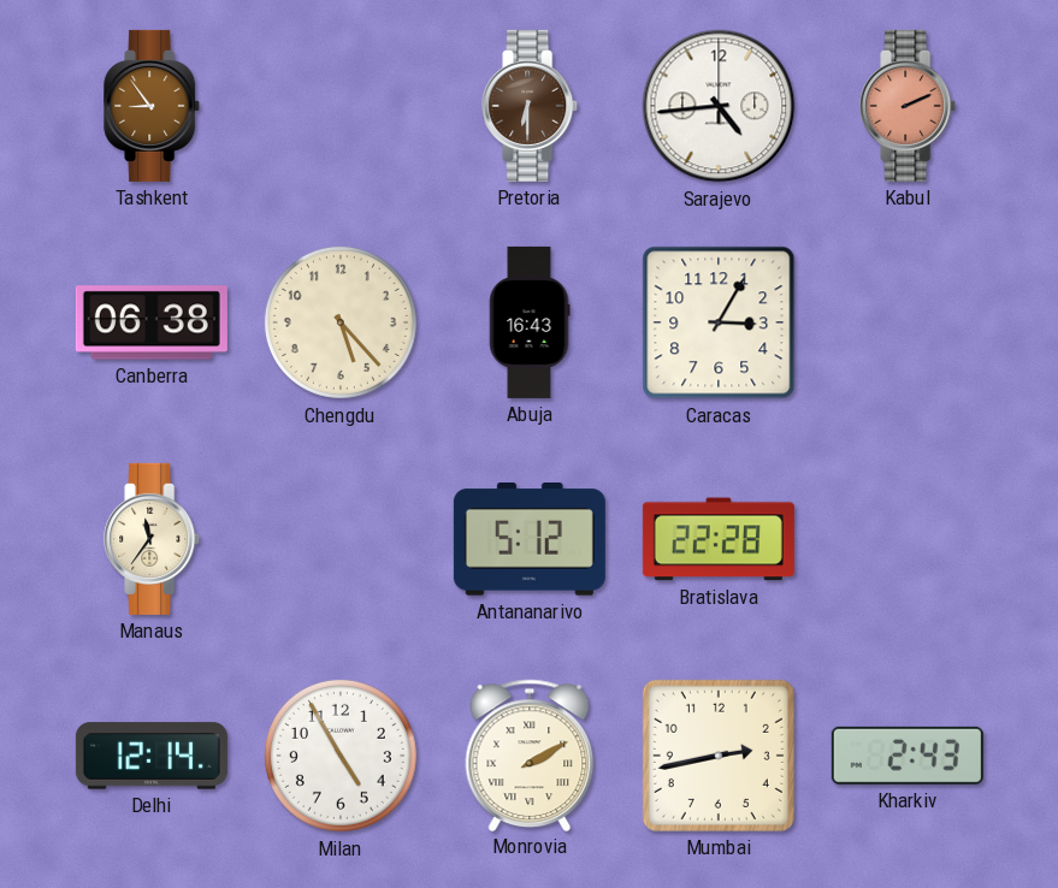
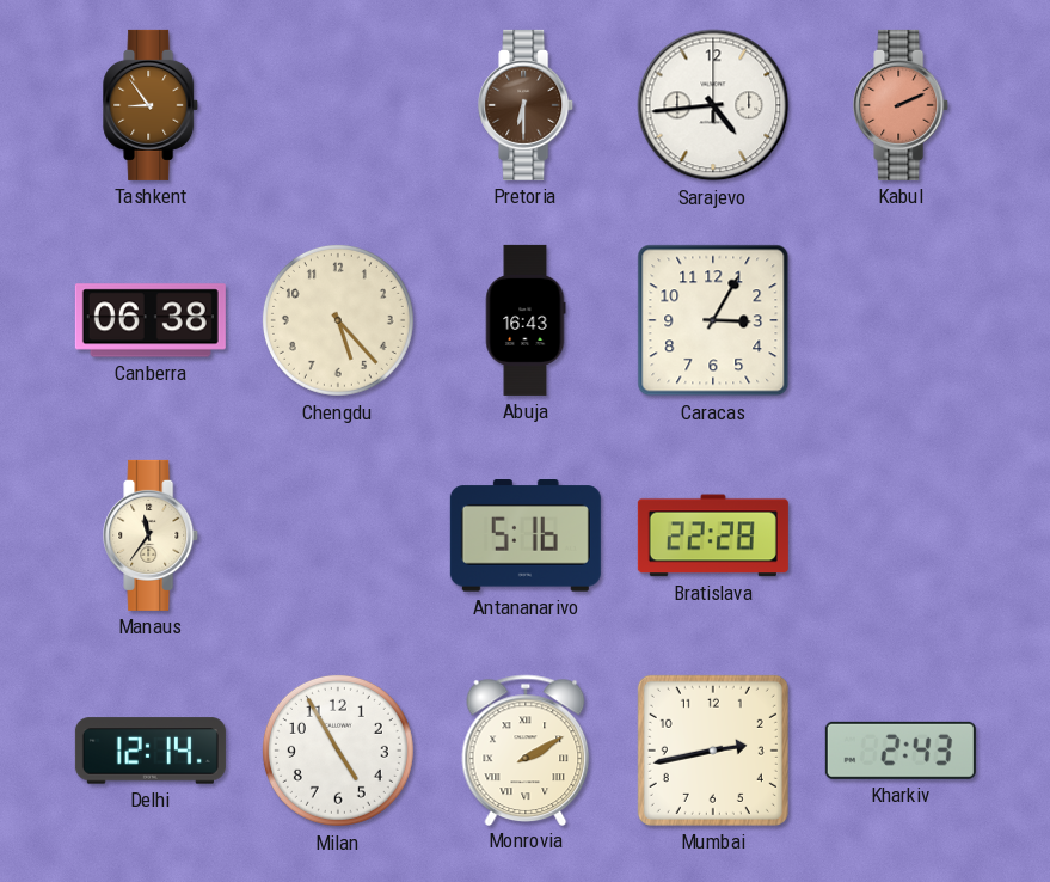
Antananarivo: 5:12 -> 5:16
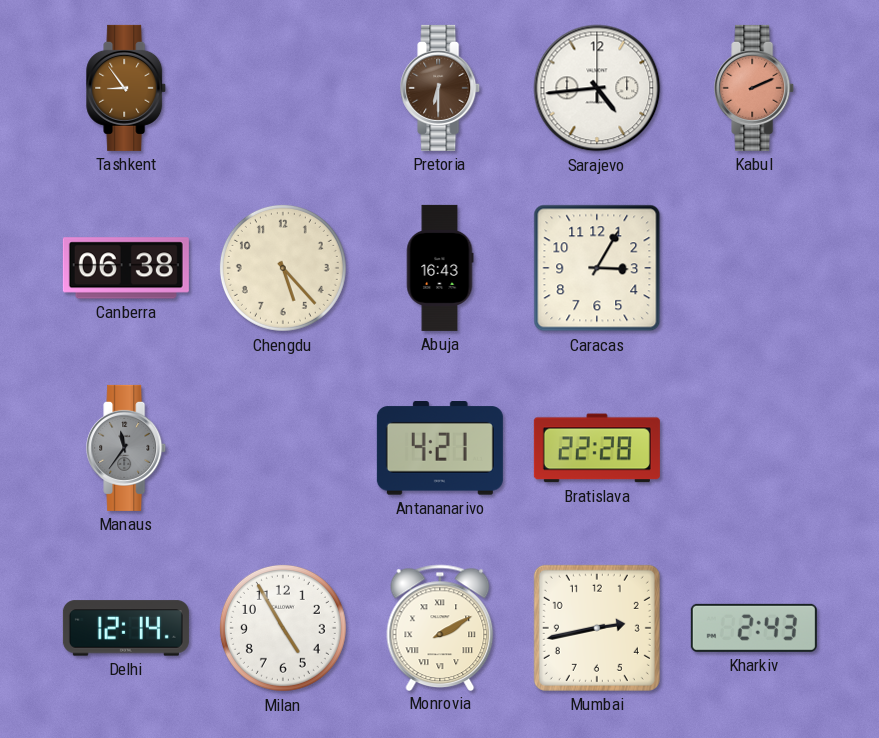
Manaus dial: cream -> grey
Antananarivo: 5:16 -> 4:21
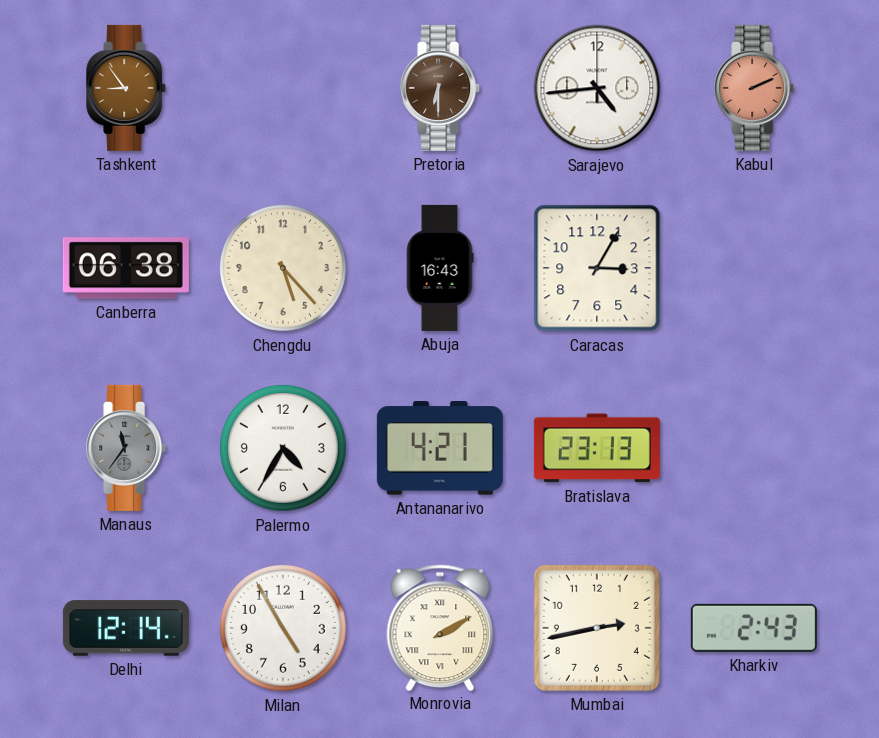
Palermo: none -> 4:35
Bratislava: 22:28 -> 23:13
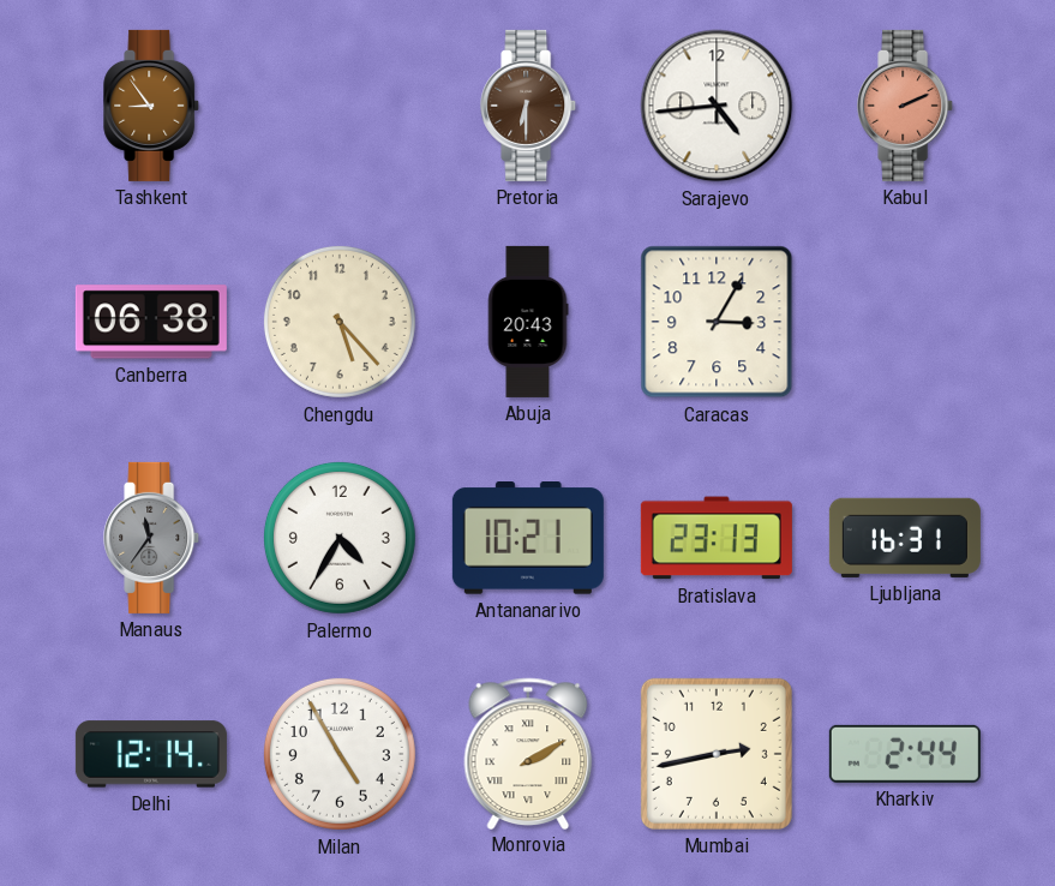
Abuja: 16:43 -> 20:43
Antananarivo: 4:21 -> 10:21
Ljubljana: none -> 16:31
Kharkiv: 2:43 -> 2:44
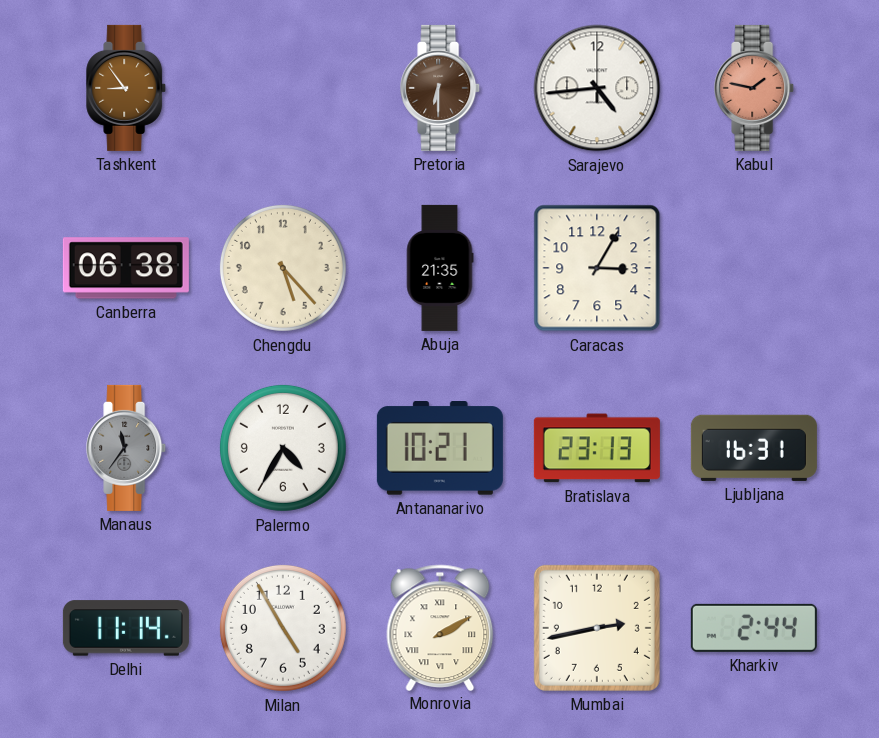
Kabul: 2:11 -> 1:47
Abuja: 20:43 -> 21:35
Delhi: 12:14 -> 11:14
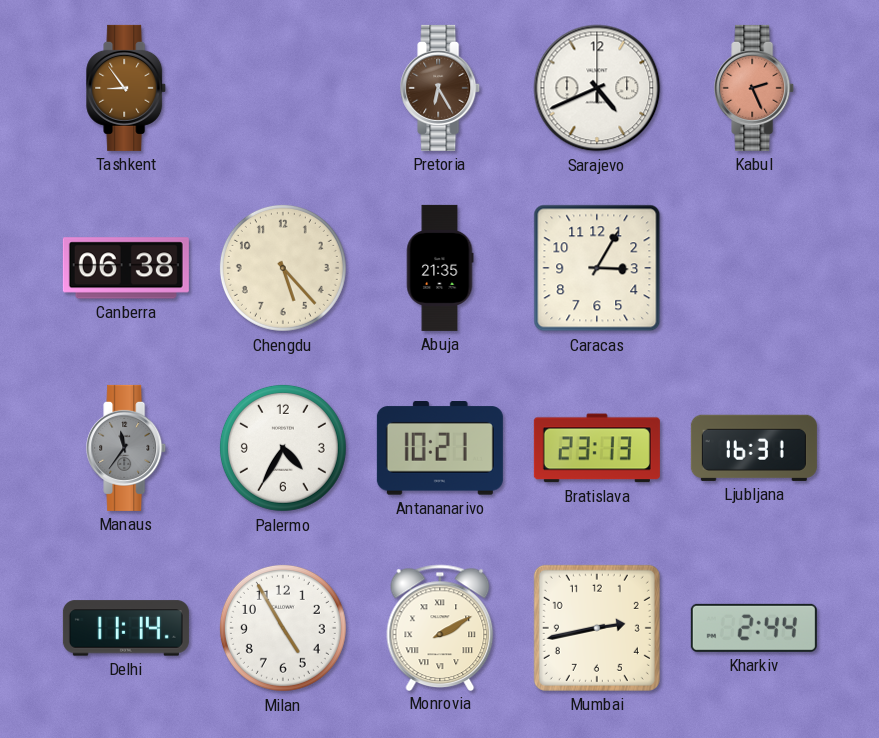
Pretoria: 6:30 -> 6:25
Sarajevo: 4:44 -> 4:41
Kabul: 1:47 -> 2:26
